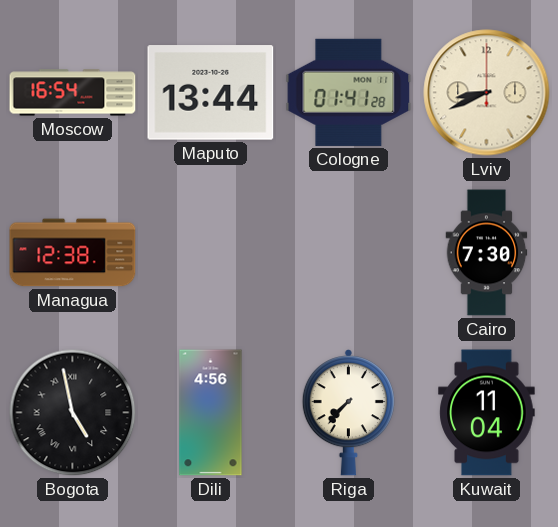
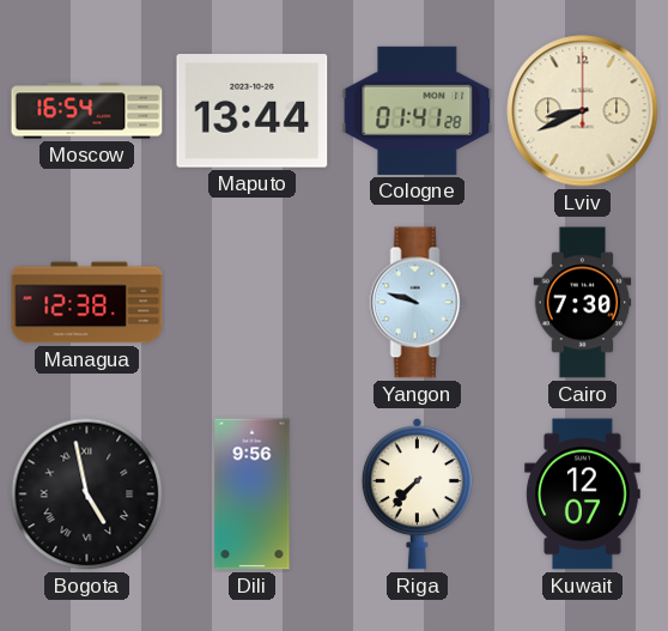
Yangon: none -> 9:48
Dili: 4:56 -> 9:56
Kuwait: 11:04 -> 12:07
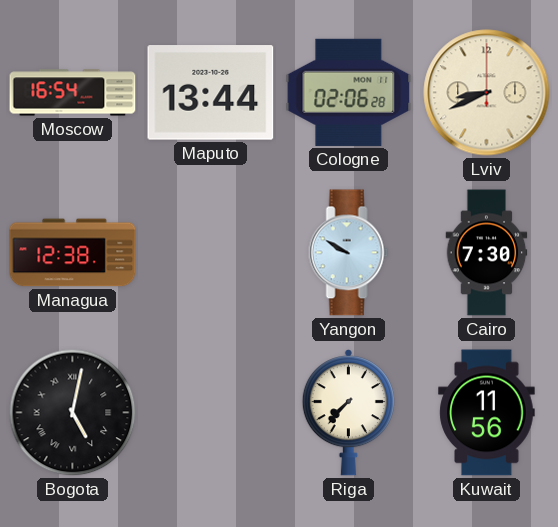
Cologne: 01:41 -> 02:06
Yangon: 9:48 -> 9:50
Bogota: 4:58 -> 5:02
Dili: 9:56 -> none
Kuwait: 12:07 -> 11:56
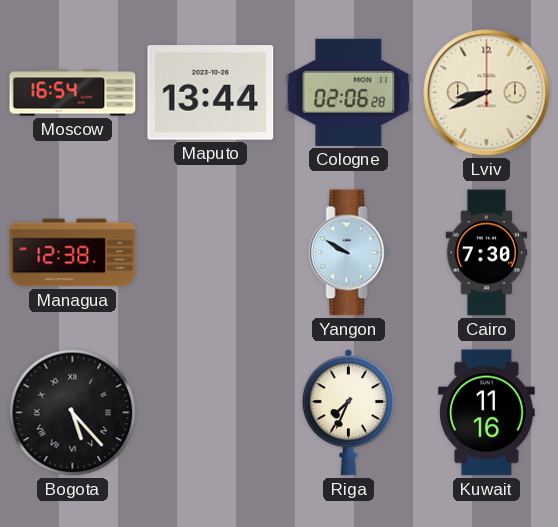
Bogota: 5:02 -> 5:23
Riga: 7:37 -> 7:34
Kuwait: 11:56 -> 11:16
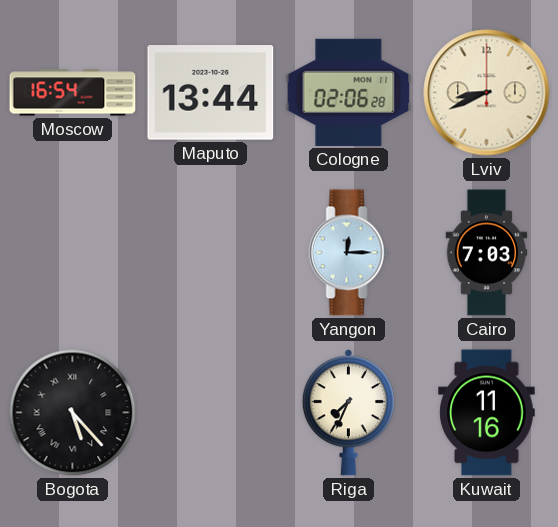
Managua: 12:38 -> none
Yangon: 9:50 -> 12:15
Cairo: 7:30 -> 7:03
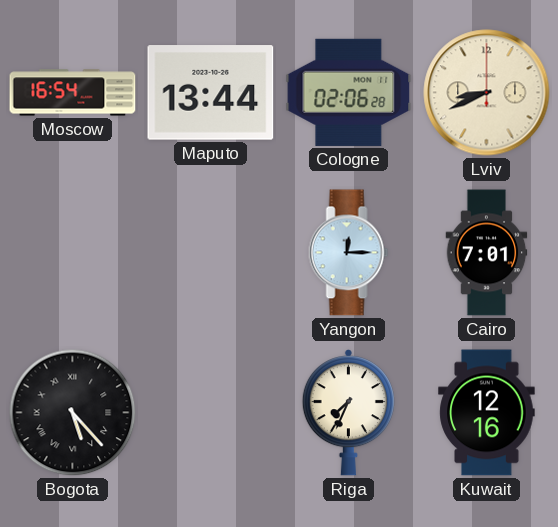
Cairo: 7:03 -> 7:01
Kuwait: 11:16 -> 12:16
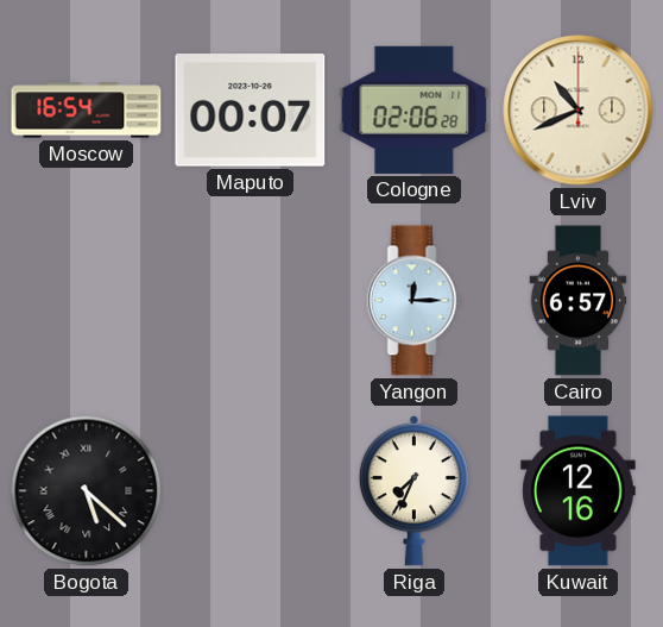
Maputo: 13:44 -> 00:07
Lviv: 8:41 -> 10:41
Cairo: 7:01 -> 6:57
Bogota: 5:23 -> 5:22
